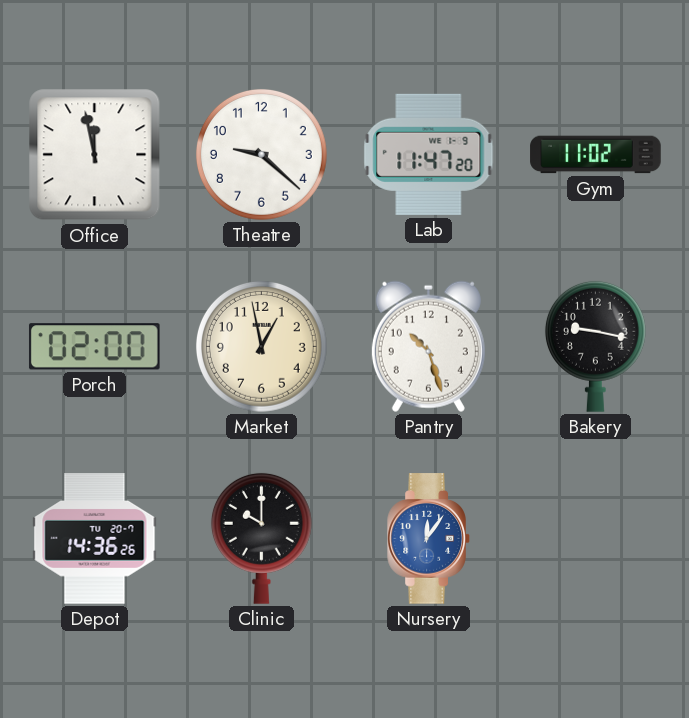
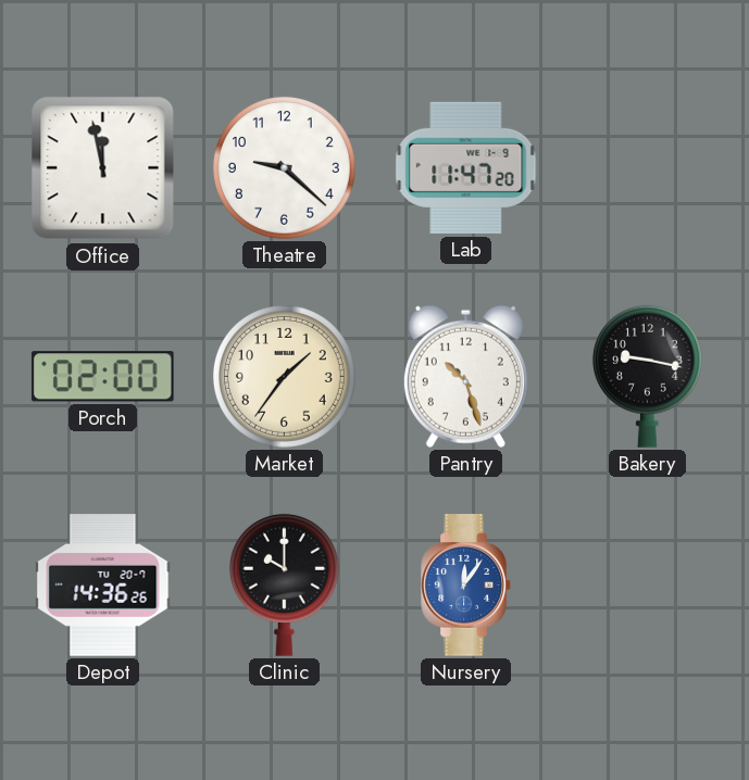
Gym: 11:02 -> none
Market: 12:58 -> 1:36
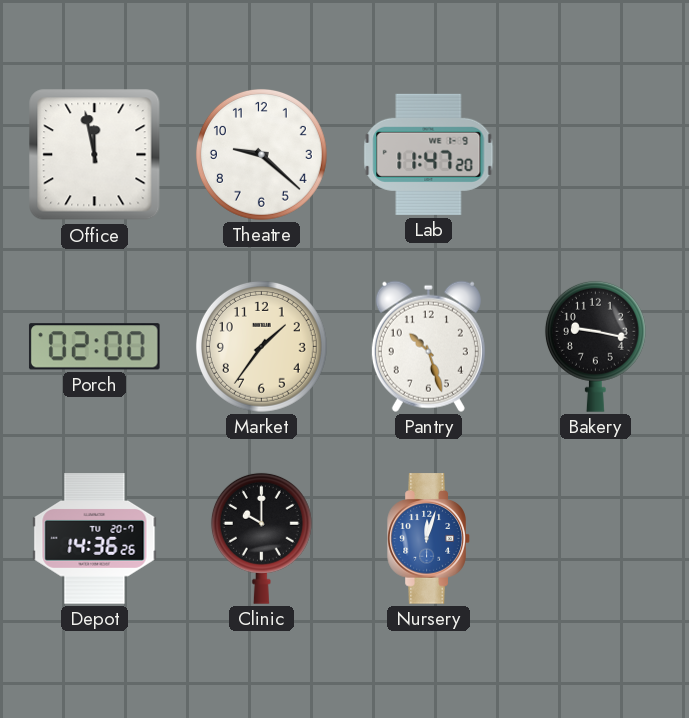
Nursery: 12:06 -> 12:03
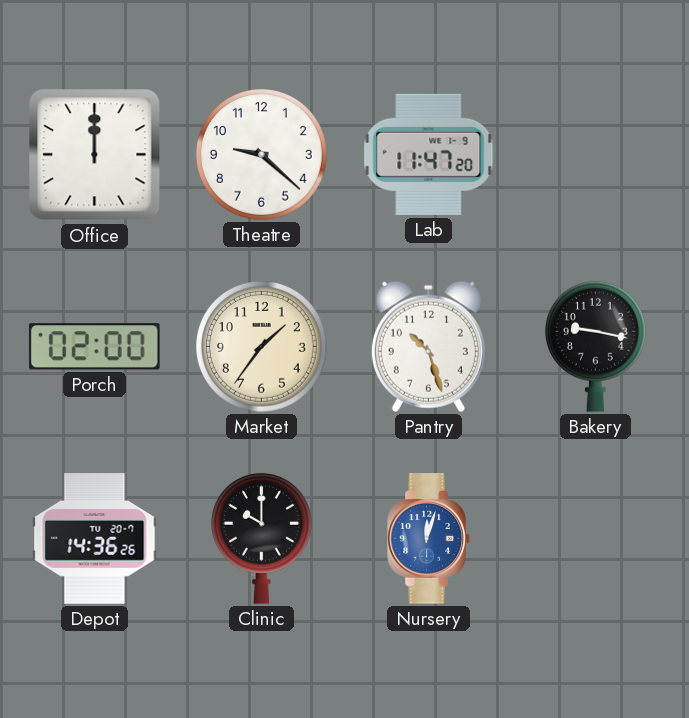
Office: 11:58 -> 12:00
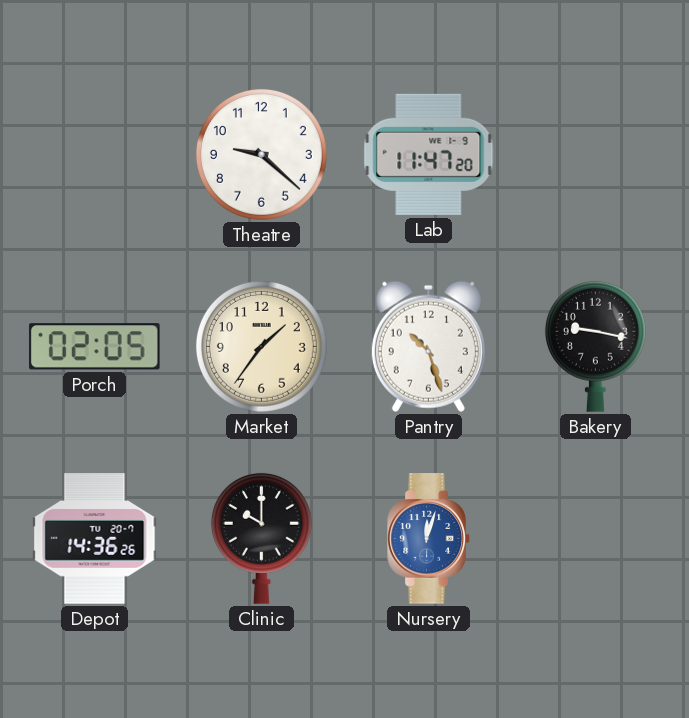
Office: 12:00 -> none
Porch: 02:00 -> 02:05
